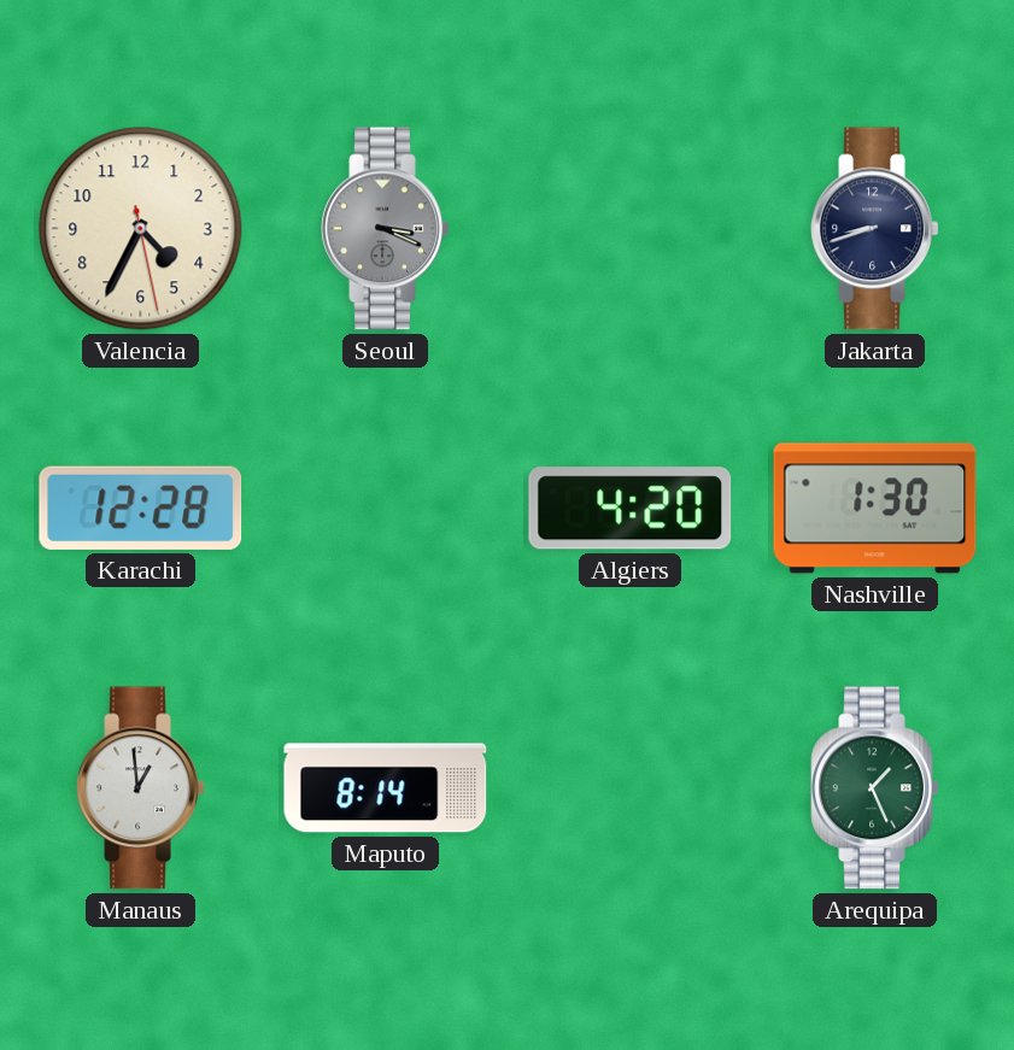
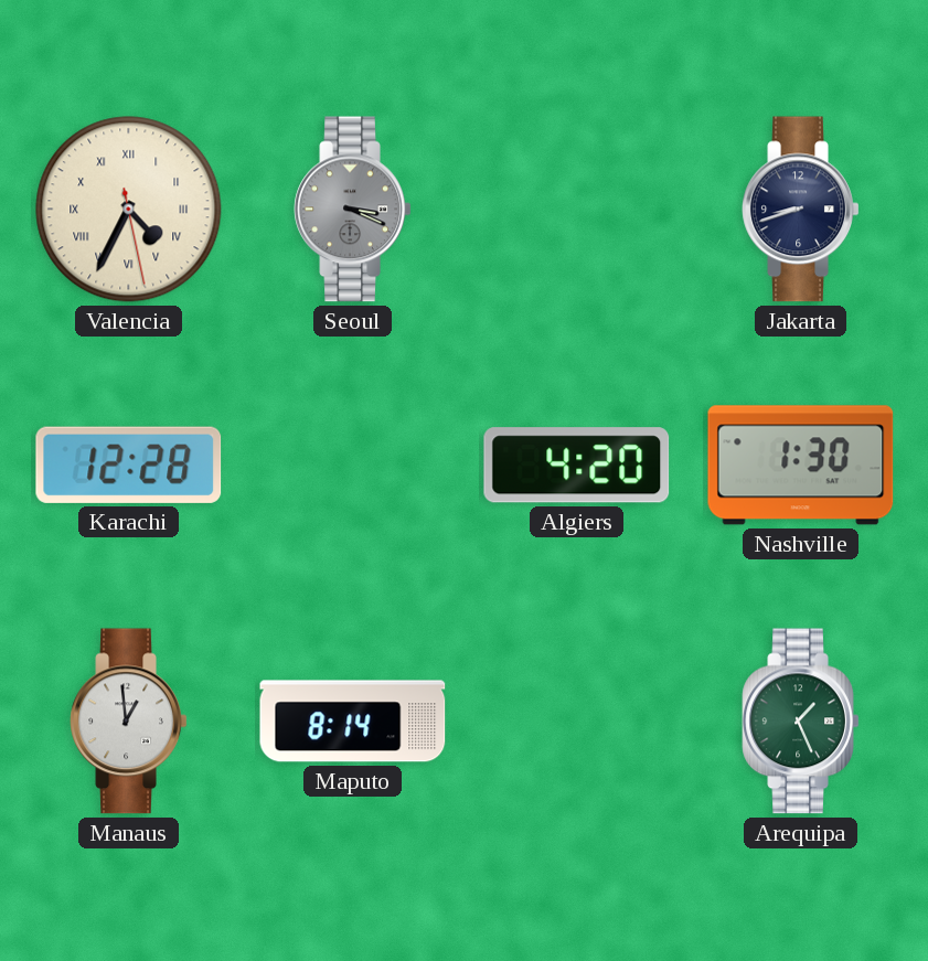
Valencia numerals: Arabic -> Roman
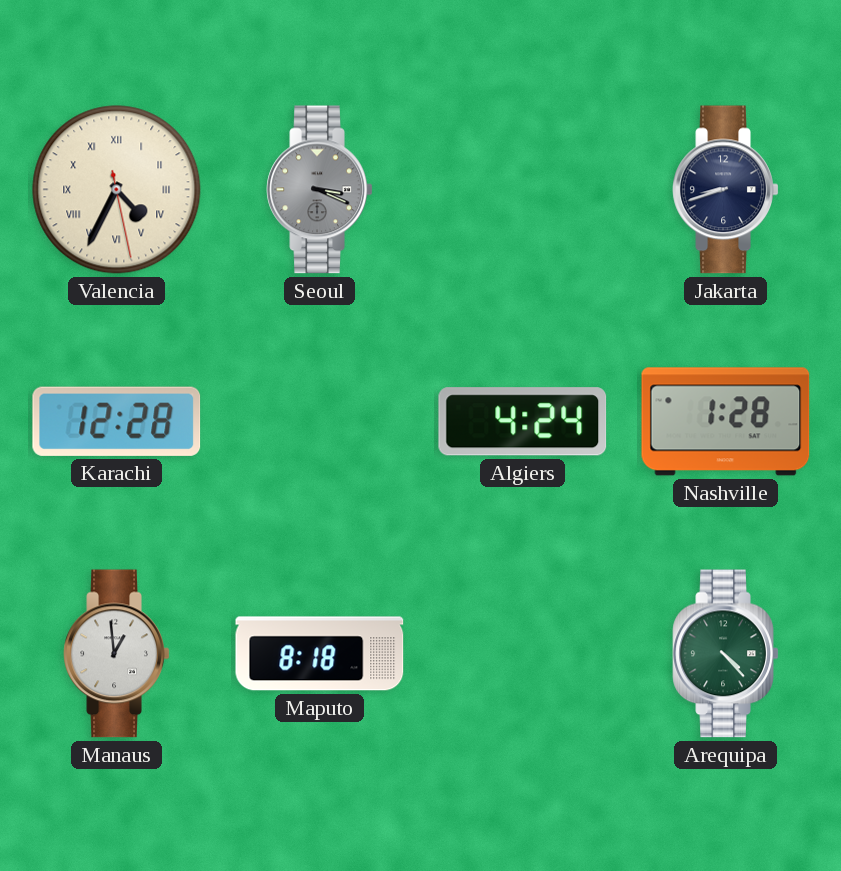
Algiers: 4:20 -> 4:24
Nashville: 1:30 -> 1:28
Maputo: 8:14 -> 8:18
Arequipa: 1:26 -> 4:23
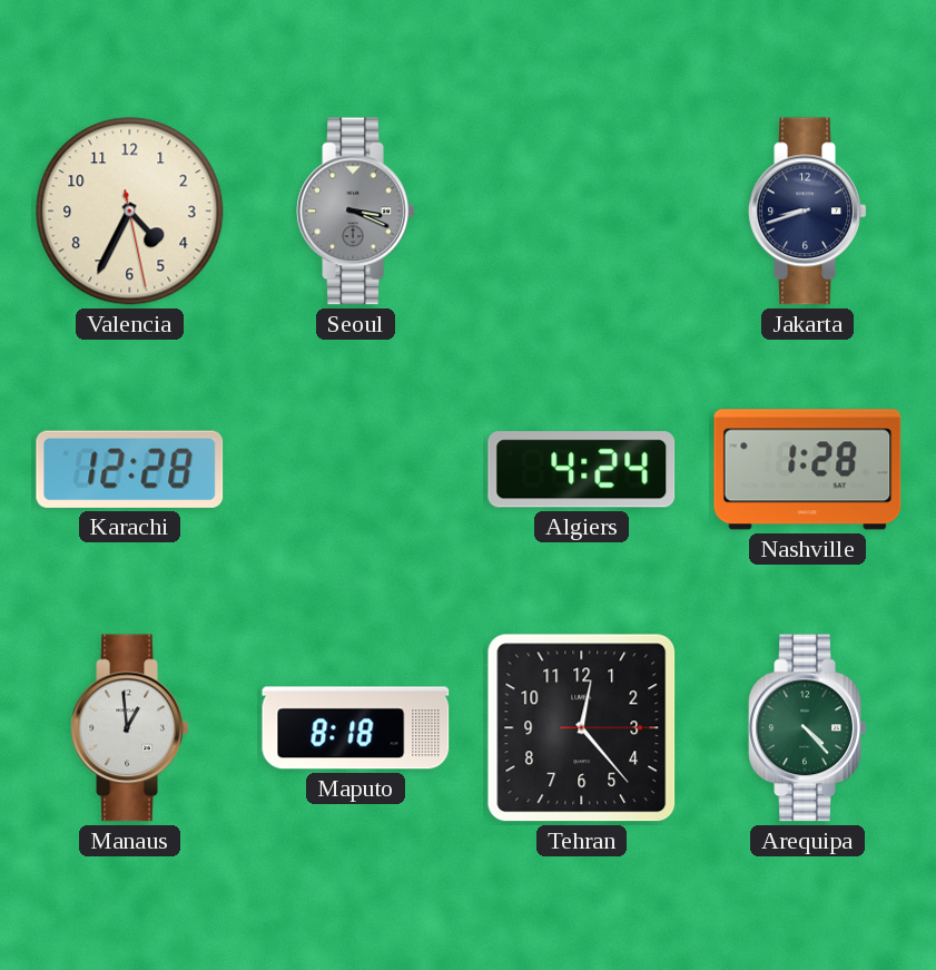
Valencia numerals: Roman -> Arabic
Tehran: none -> 12:23
